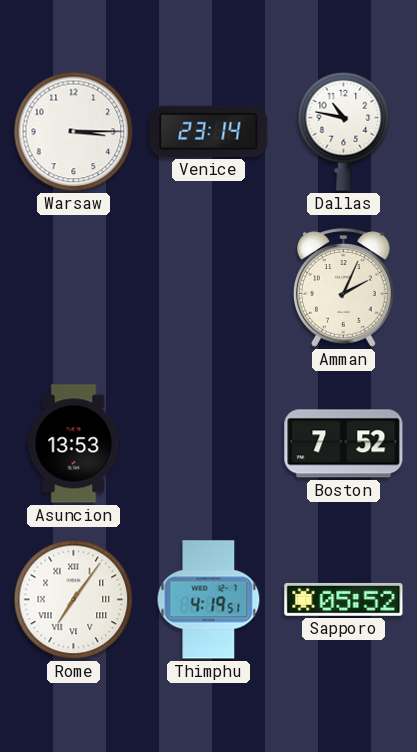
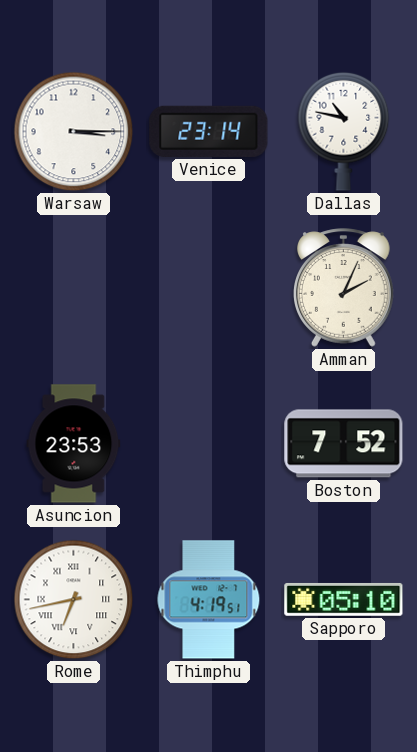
Asuncion: 13:53 -> 23:53
Rome: 7:06 -> 6:43
Sapporo: 05:52 -> 05:10
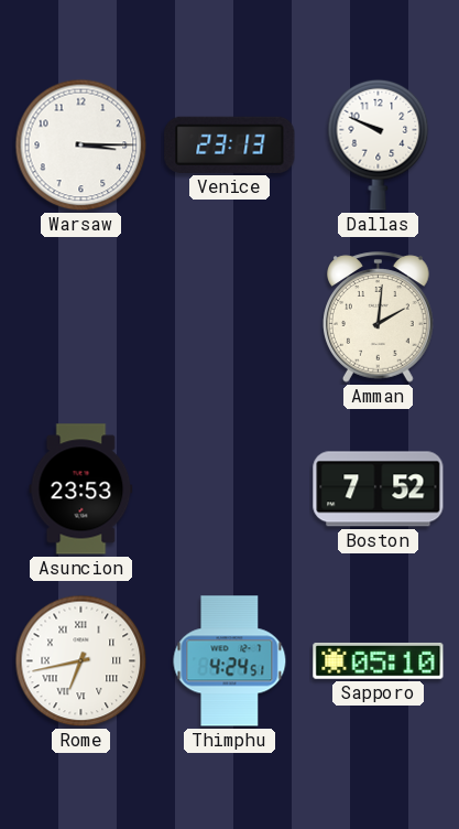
Venice: 23:14 -> 23:13
Dallas: 10:47 -> 9:49
Amman: 2:04 -> 2:01
Thimphu: 4:19 -> 4:24
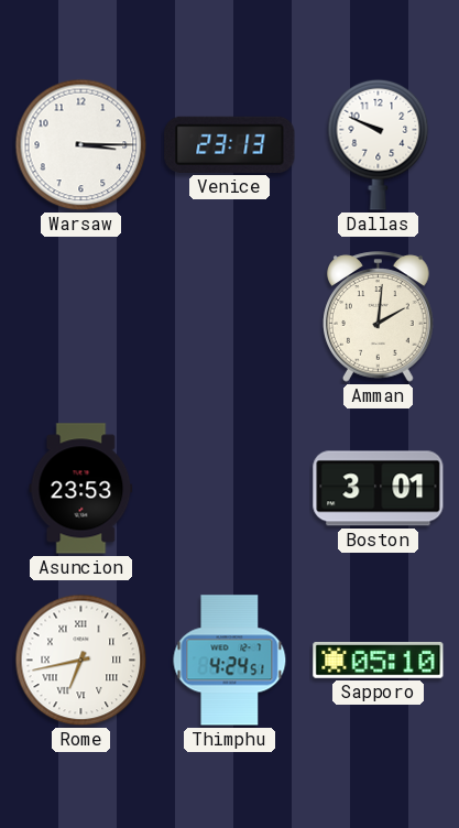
Boston: 7:52 -> 3:01
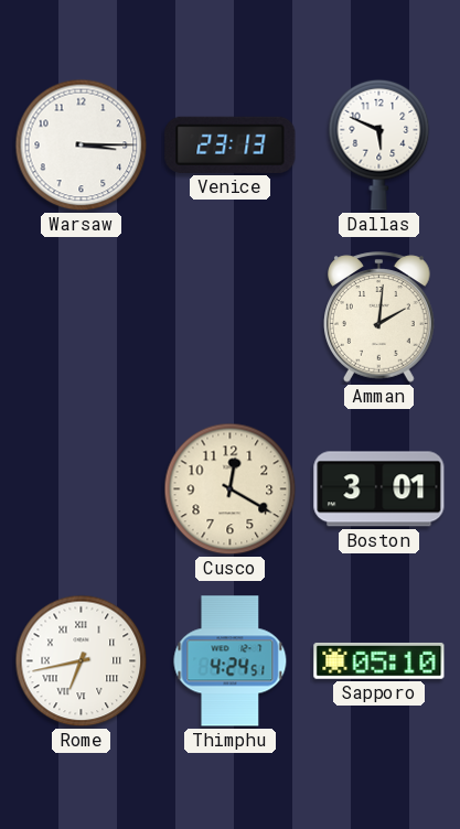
Dallas: 9:49 -> 5:49
Asuncion: 23:53 -> none
Cusco: none -> 12:20
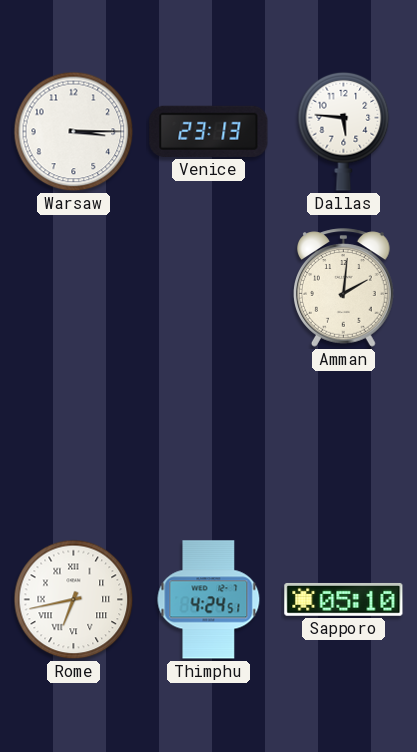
Dallas: 5:49 -> 5:46
Cusco: 12:20 -> none
Boston: 3:01 -> none
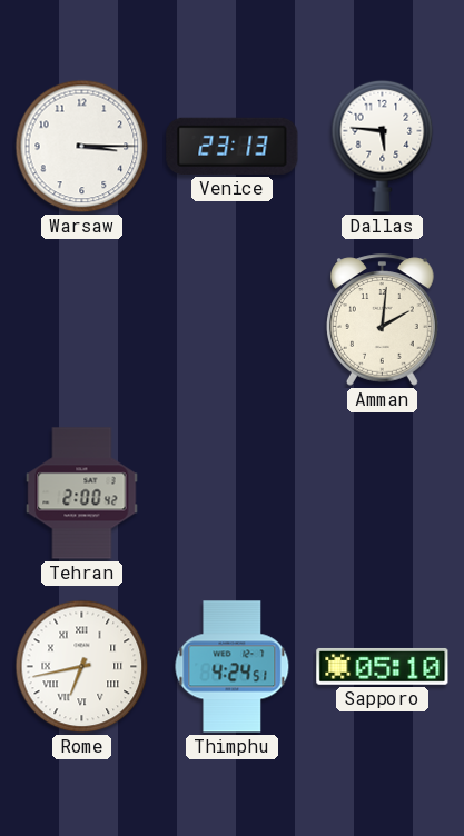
Tehran: none -> 2:00
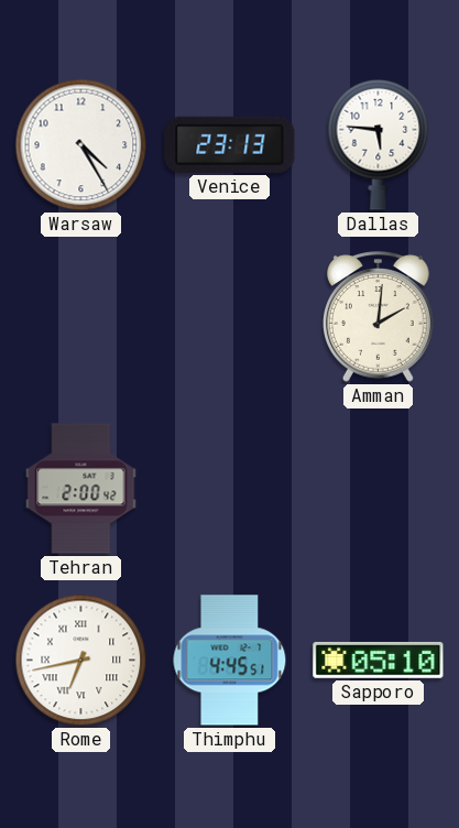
Warsaw: 3:15 -> 4:25
Thimphu: 4:24 -> 4:45
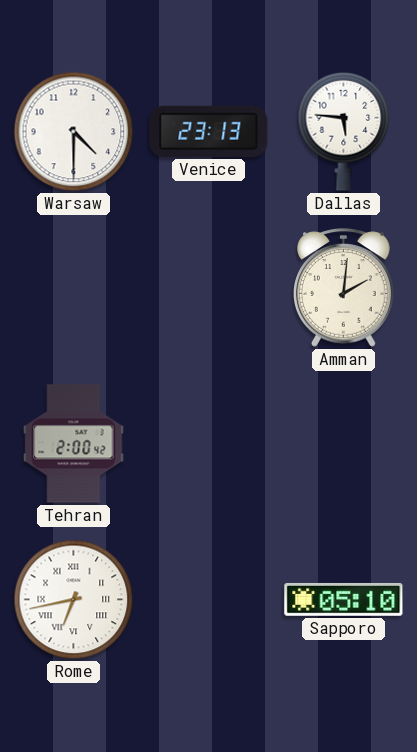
Warsaw: 4:25 -> 4:30
Thimphu: 4:45 -> none
